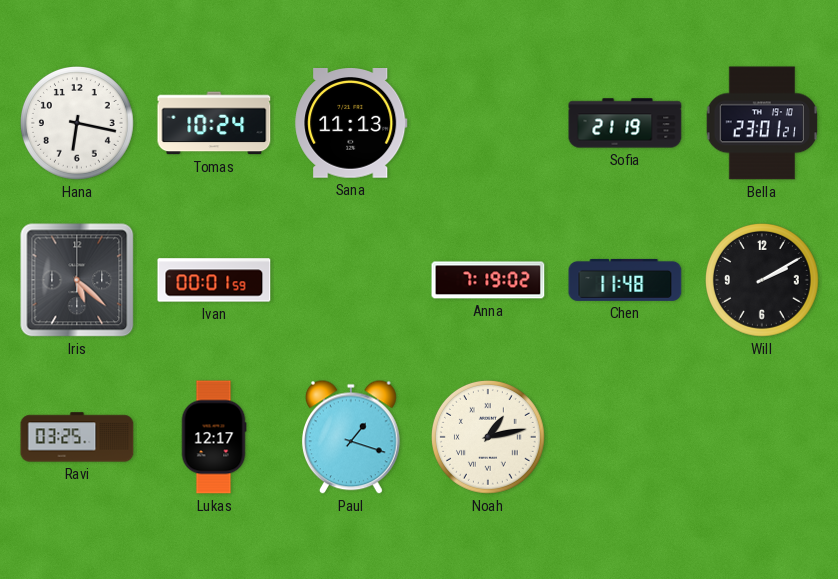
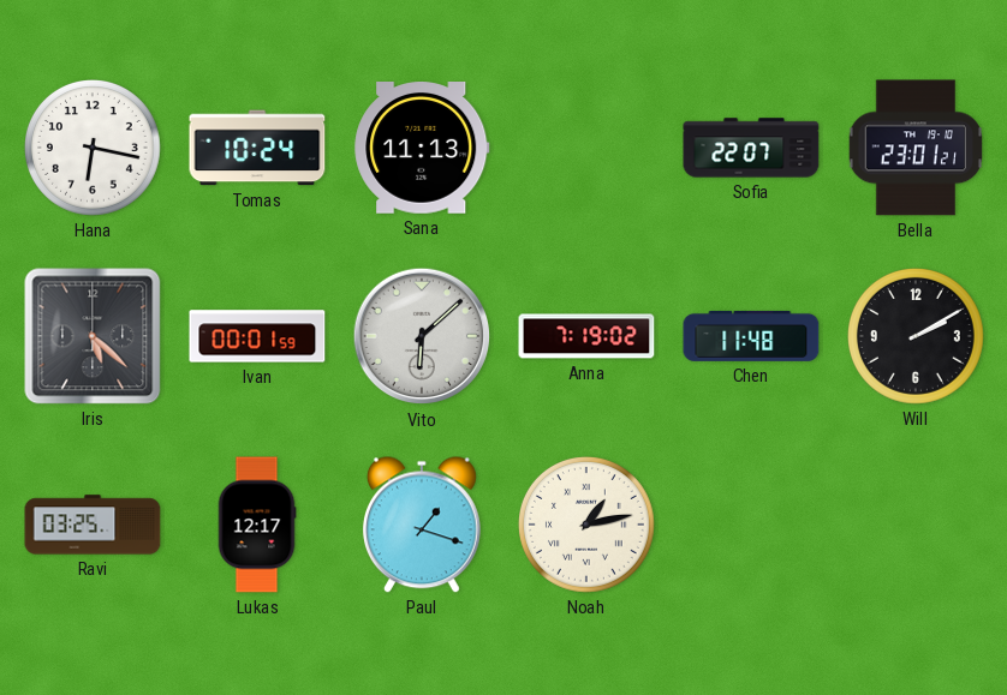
Sofia: 21:19 -> 22:07
Vito: none -> 6:08
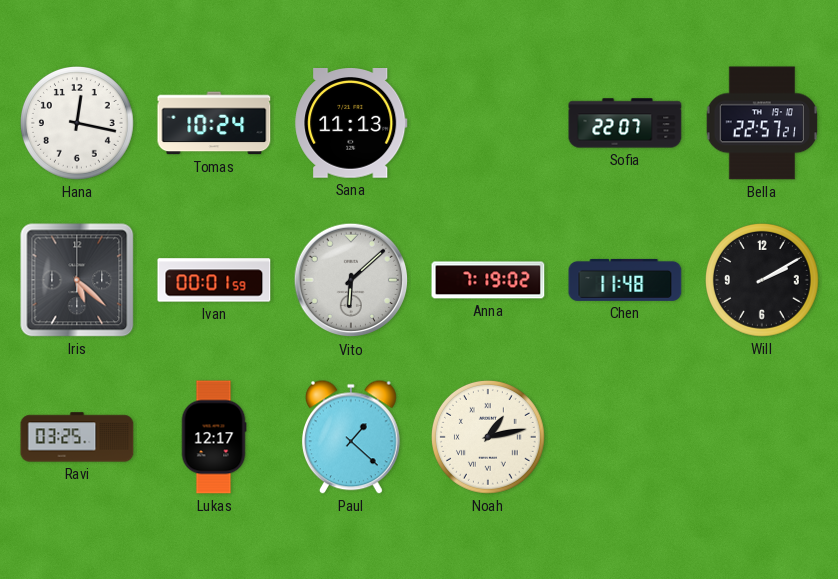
Hana: 6:17 -> 12:17
Bella: 23:01 -> 22:57
Paul: 1:18 -> 1:22
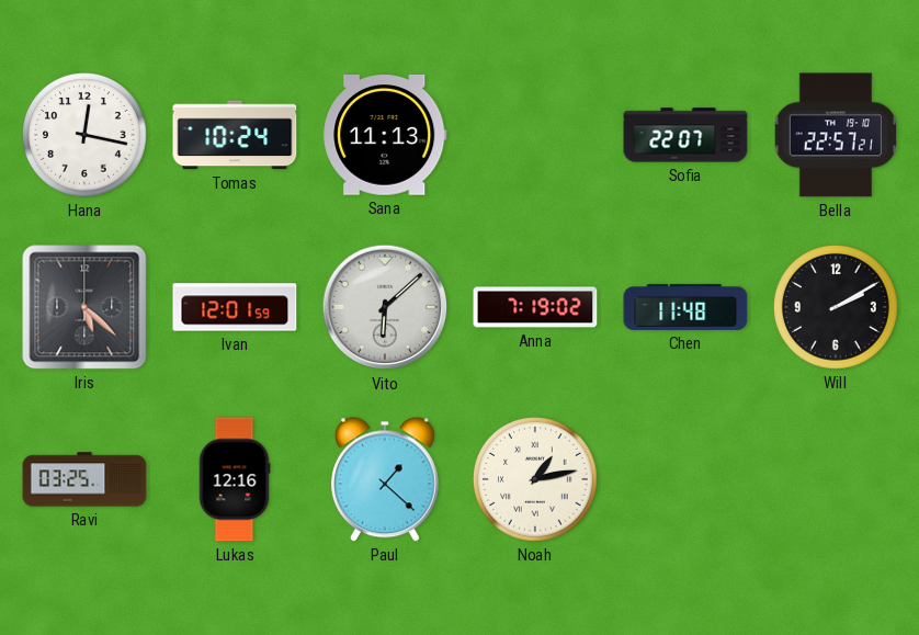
Ivan: 00:01 -> 12:01
Lukas: 12:17 -> 12:16
